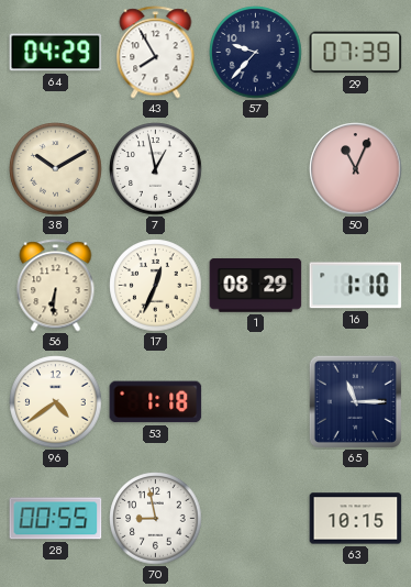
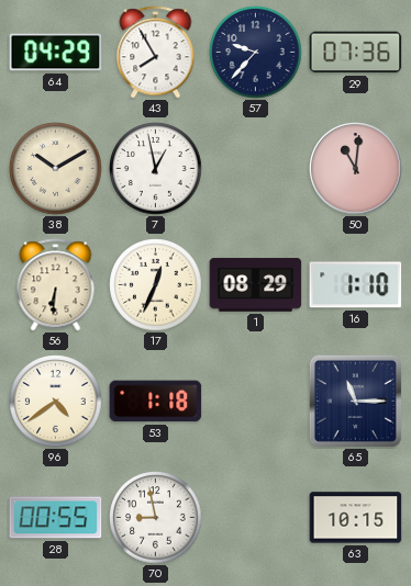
29: 07:39 -> 07:36
50: 11:04 -> 11:01
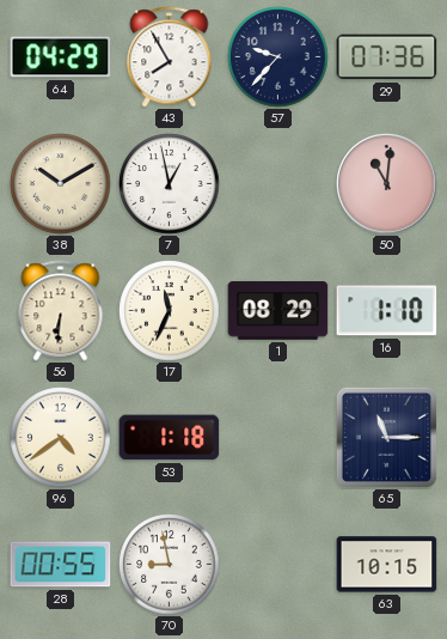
17: 12:34 -> 11:34
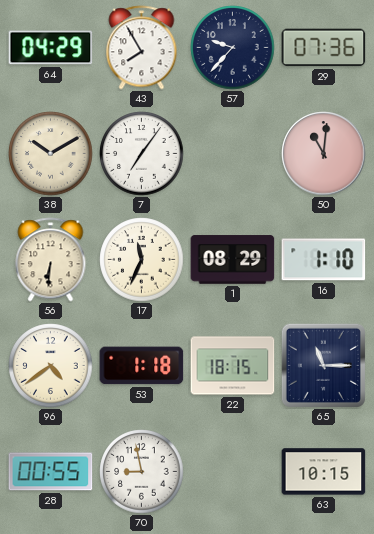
7: 12:58 -> 7:06
22: none -> 18:15
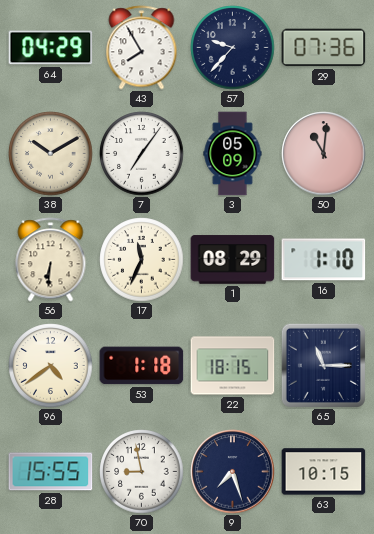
3: none -> 05:09
28: 00:55 -> 15:55
9: none -> 7:27
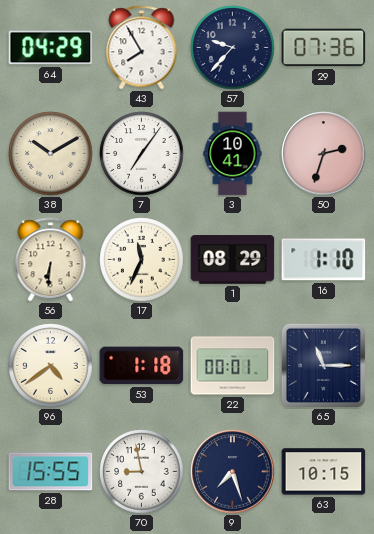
3: 05:09 -> 10:41
50: 11:01 -> 2:33
22: 18:15 -> 00:01
